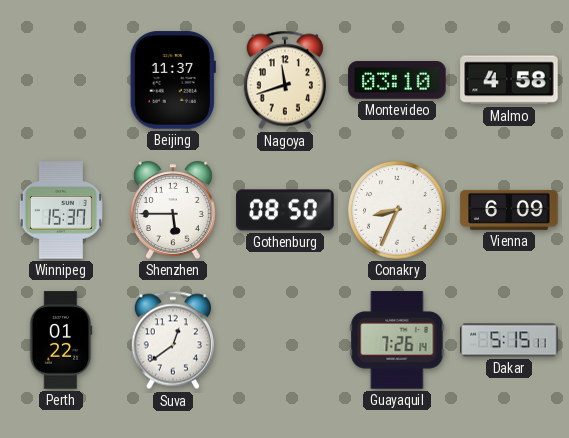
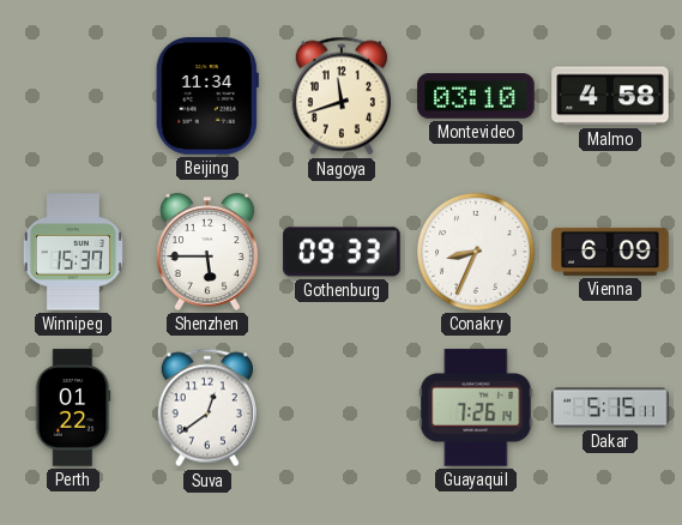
Beijing: 11:37 -> 11:34
Gothenburg: 08:50 -> 09:33
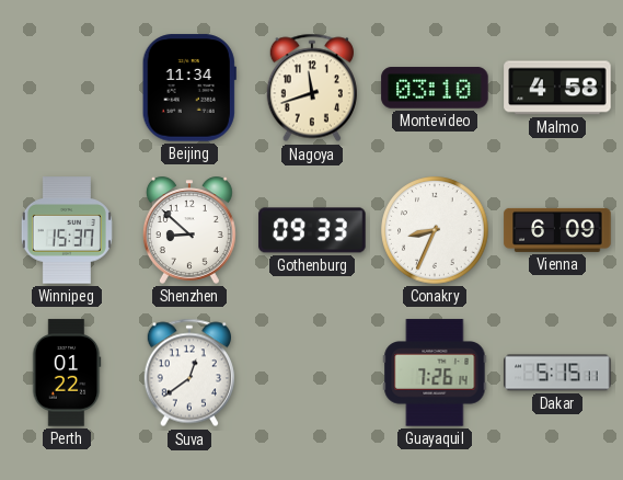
Shenzhen: 5:45 -> 8:52
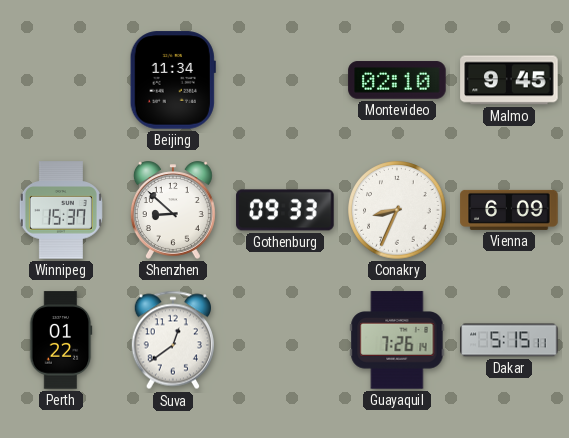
Nagoya: 11:42 -> none
Montevideo: 03:10 -> 02:10
Malmo: 4:58 -> 9:45
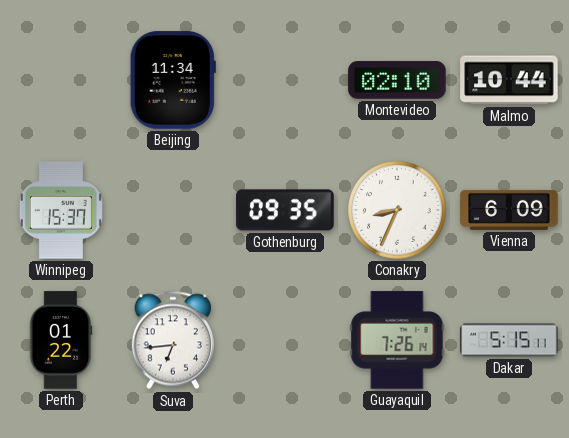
Malmo: 9:45 -> 10:44
Shenzhen: 8:52 -> none
Gothenburg: 09:33 -> 09:35
Suva: 12:39 -> 6:44
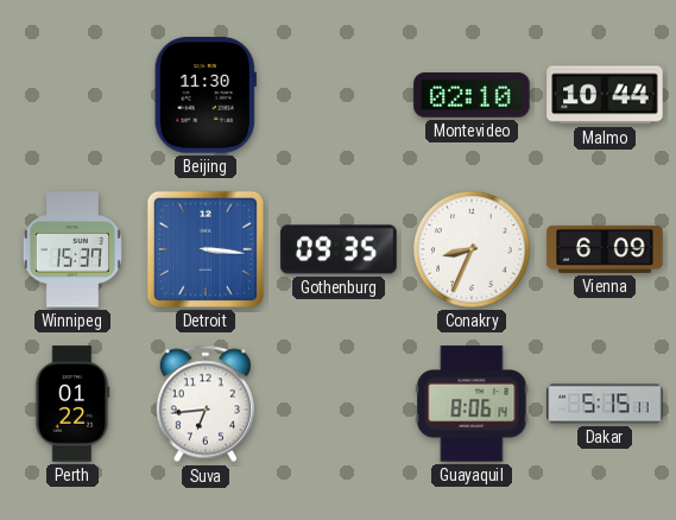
Beijing: 11:34 -> 11:30
Detroit: none -> 3:16
Guayaquil: 7:26 -> 8:06
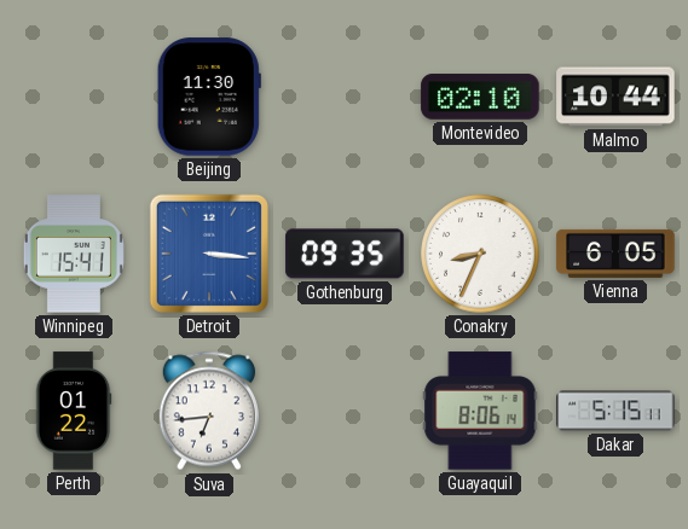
Winnipeg: 15:37 -> 15:41
Vienna: 6:09 -> 6:05
